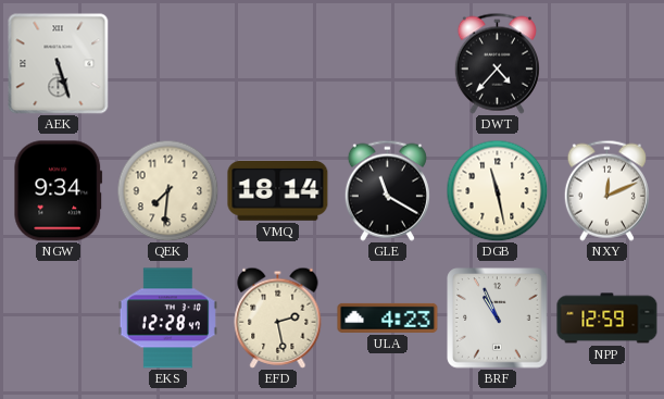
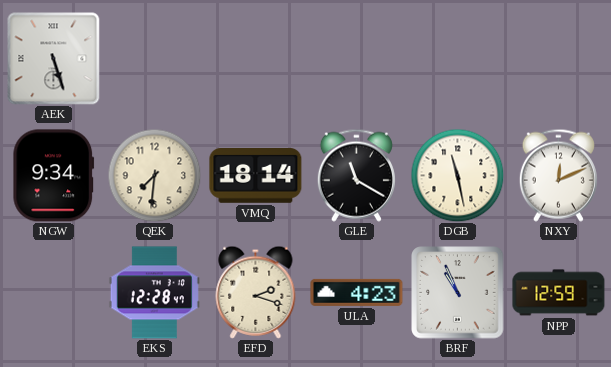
DWT: 4:37 -> none
EFD: 2:28 -> 2:18
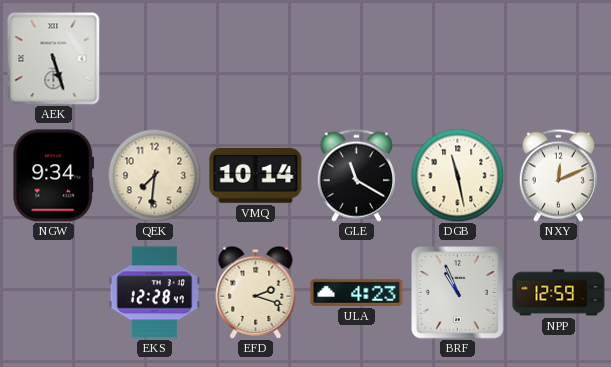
VMQ: 18:14 -> 10:14
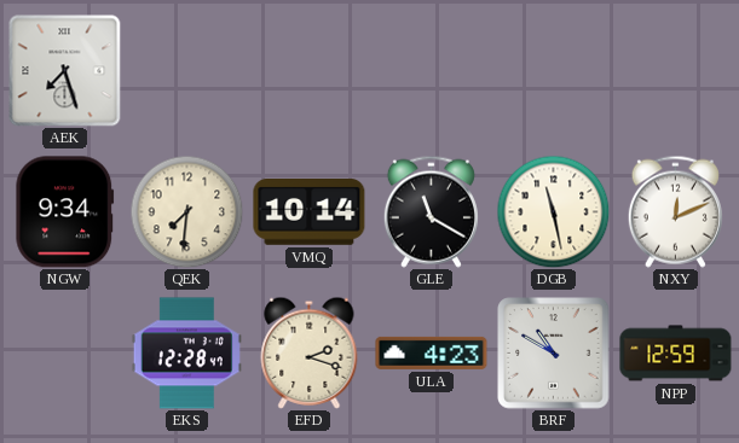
AEK: 5:27 -> 7:27
BRF: 10:56 -> 10:50
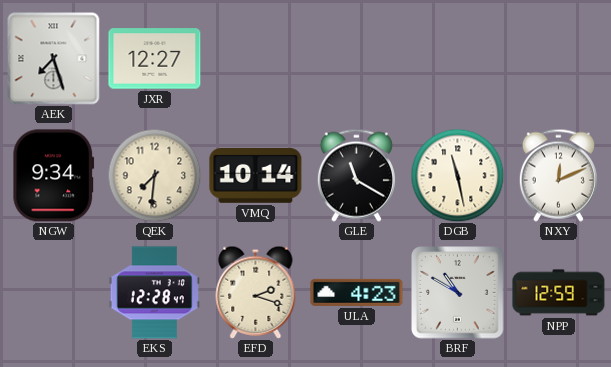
JXR: none -> 12:27
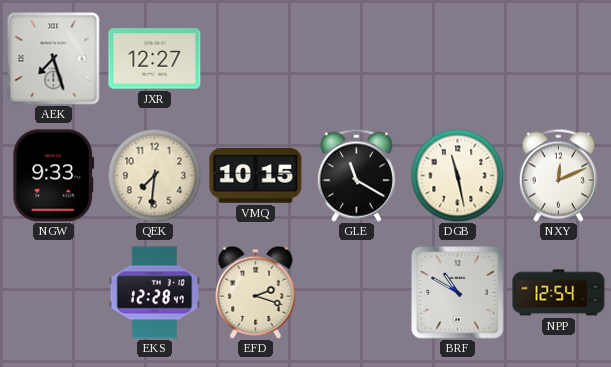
NGW: 9:34 -> 9:33
VMQ: 10:14 -> 10:15
ULA: 4:23 -> none
NPP: 12:59 -> 12:54
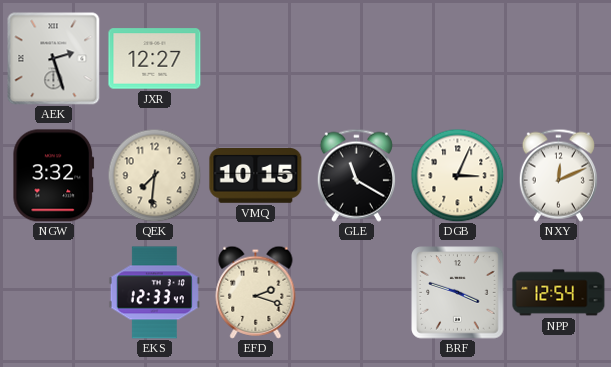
AEK: 7:27 -> 2:27
NGW: 9:33 -> 3:32
DGB: 11:28 -> 3:04
EKS: 12:28 -> 12:33
BRF: 10:50 -> 3:48
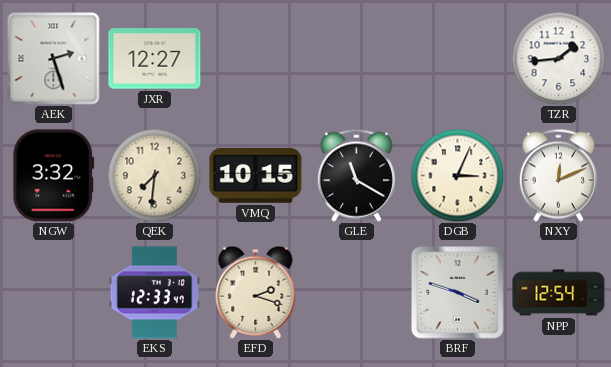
TZR: none -> 1:44
